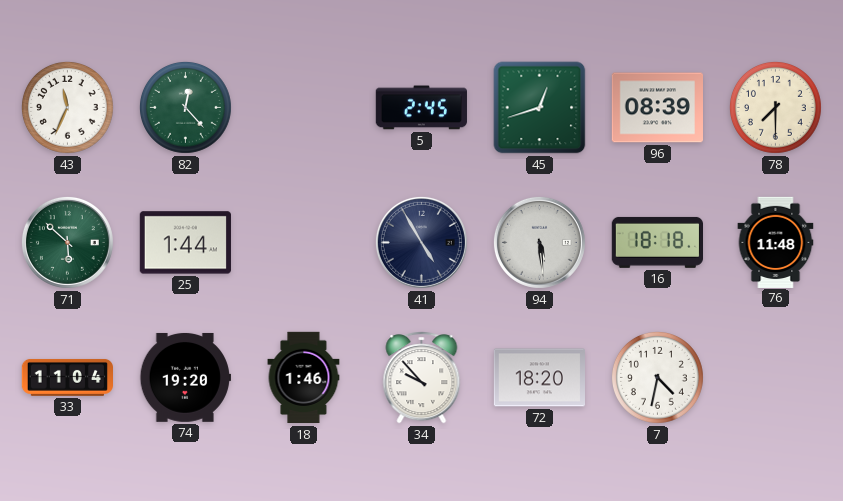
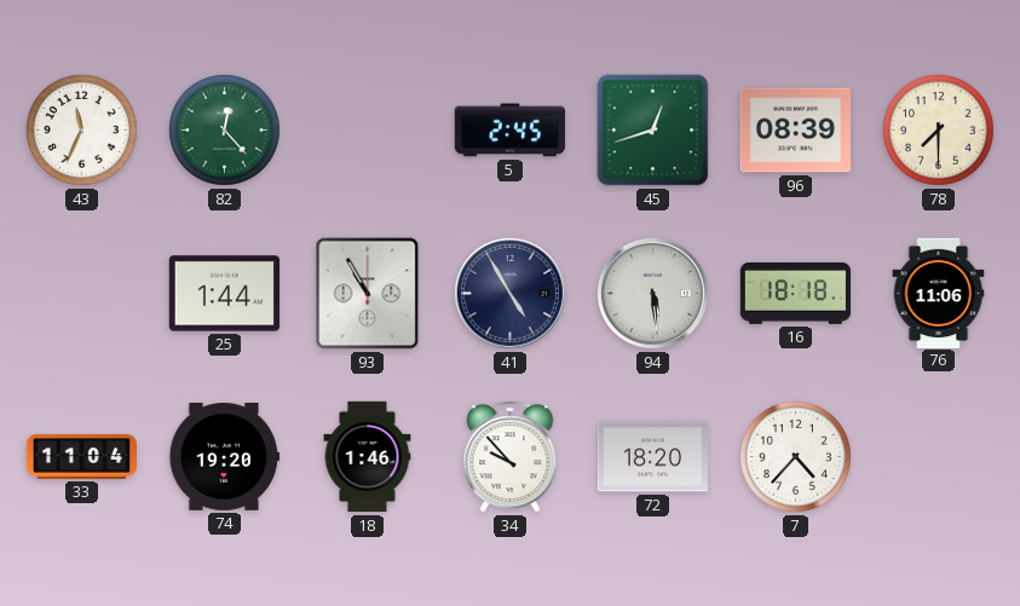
71: 5:52 -> none
93: none -> 10:55
76: 11:48 -> 11:06
7: 4:32 -> 4:37
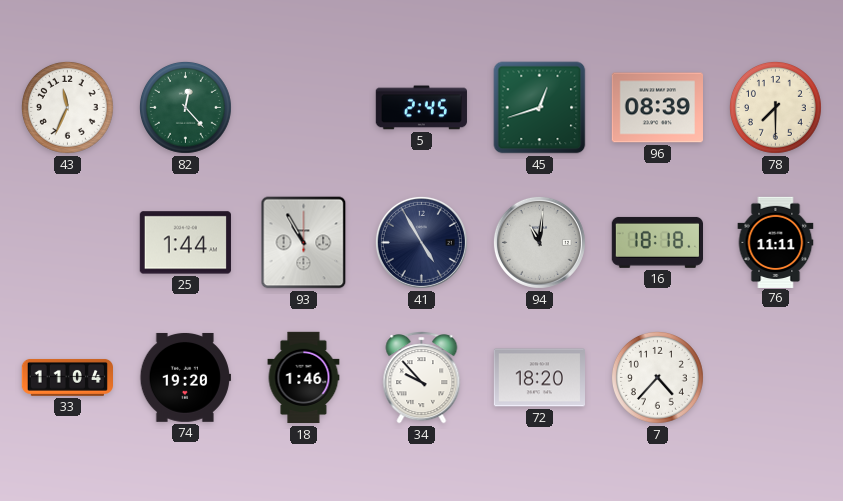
94: 5:29 -> 11:01
76: 11:06 -> 11:11
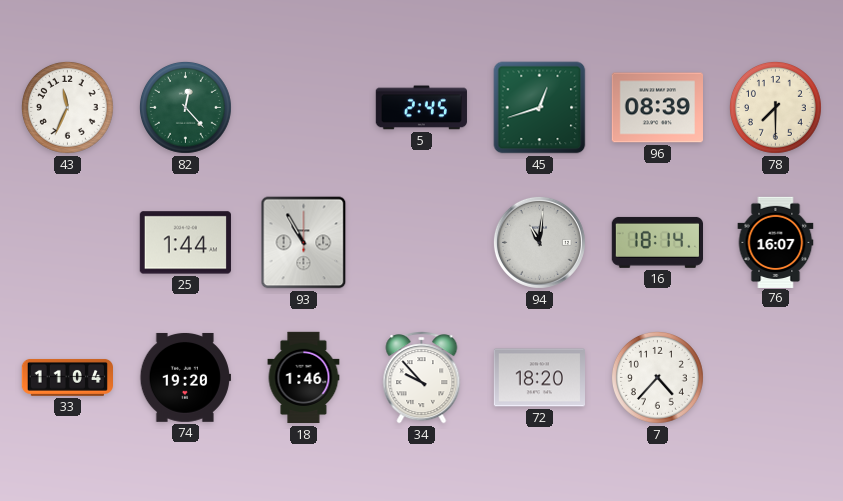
41: 4:55 -> none
16: 18:18 -> 18:14
76: 11:11 -> 16:07
